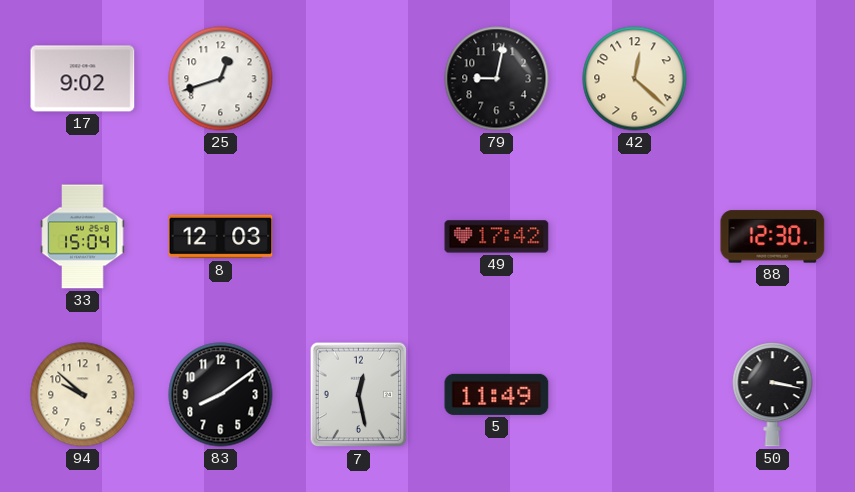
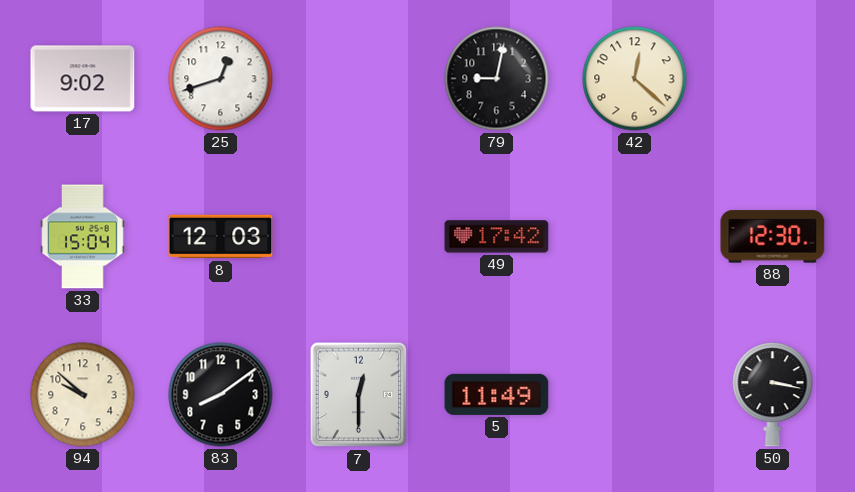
7: 12:28 -> 12:30
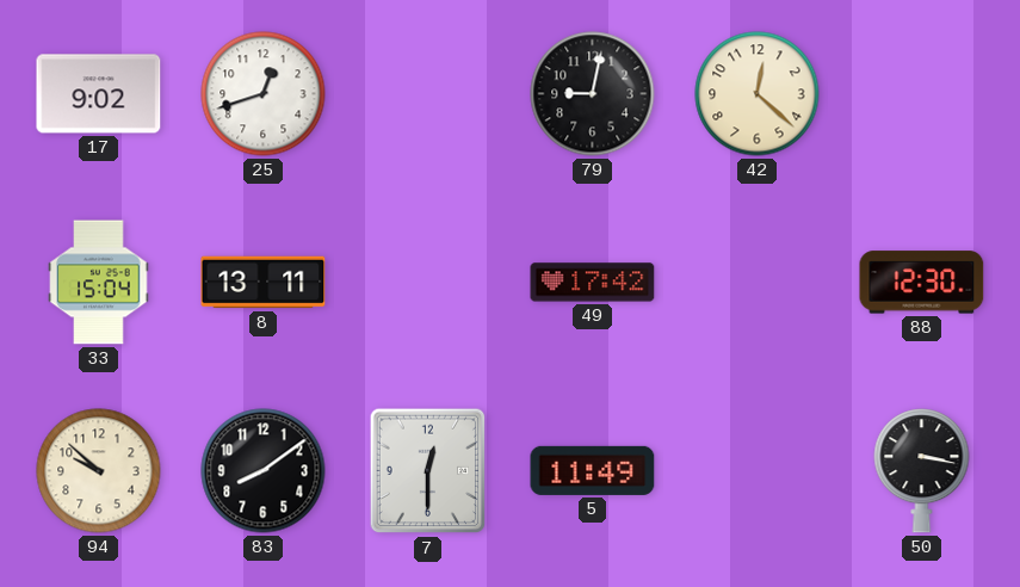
8: 12:03 -> 13:11
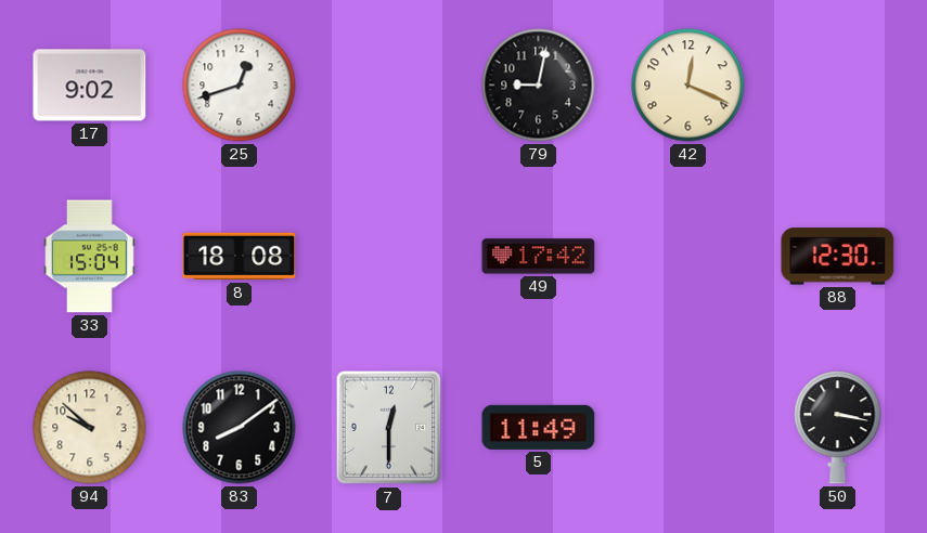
42: 12:22 -> 12:19
8: 13:11 -> 18:08
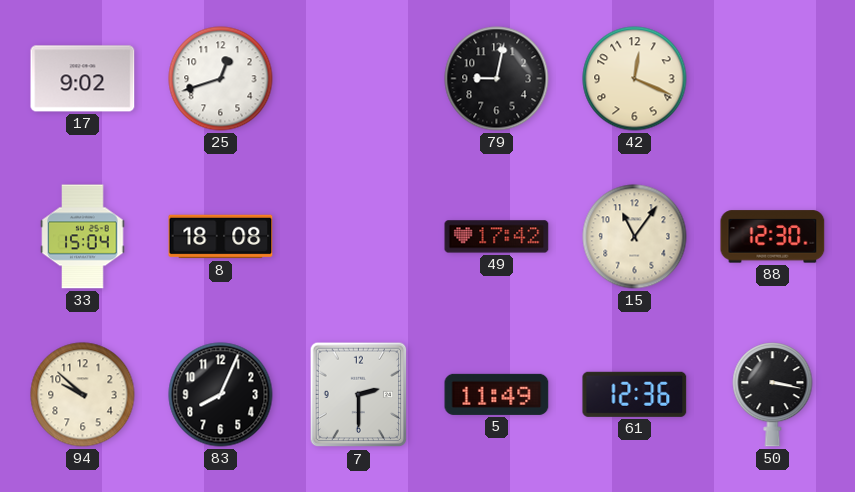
15: none -> 11:06
83: 8:09 -> 8:04
7: 12:30 -> 2:30
61: none -> 12:36
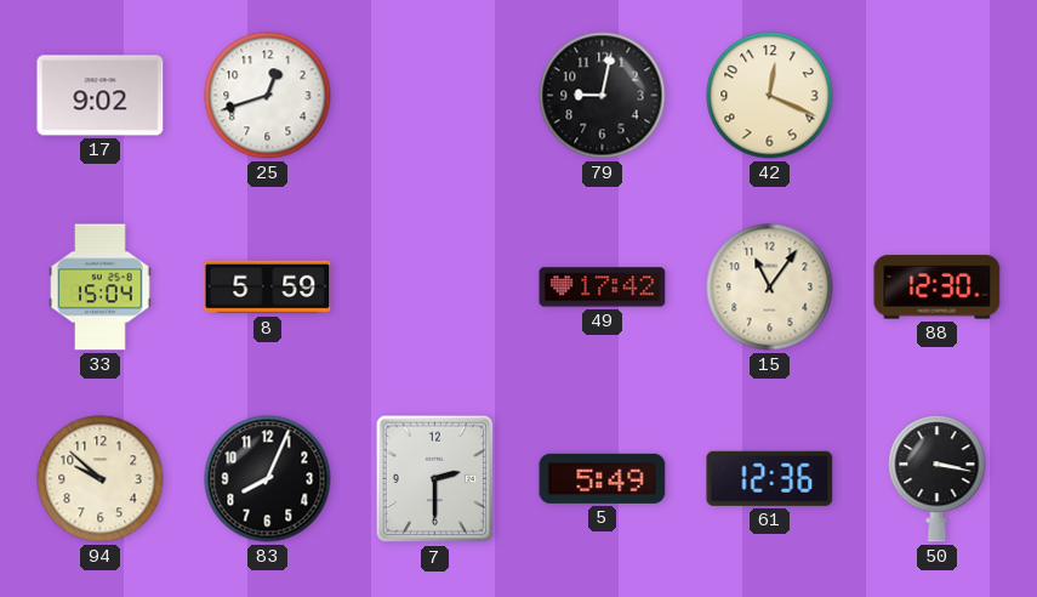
8: 18:08 -> 5:59
5: 11:49 -> 5:49
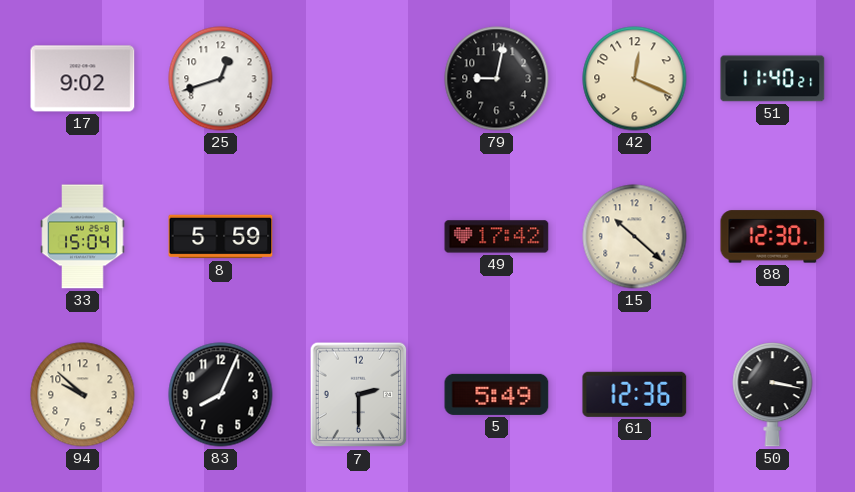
51: none -> 11:40
15: 11:06 -> 10:22
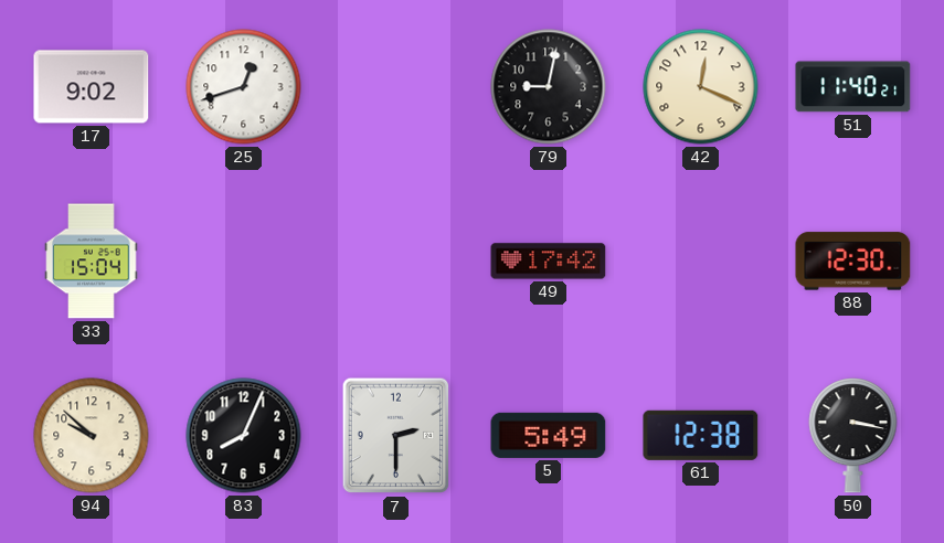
8: 5:59 -> none
15: 10:22 -> none
61: 12:36 -> 12:38
